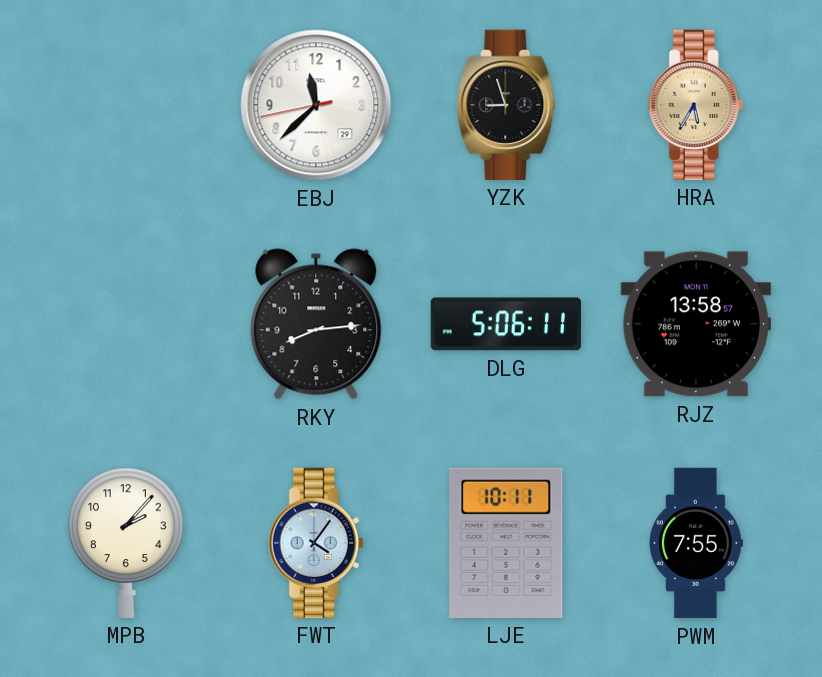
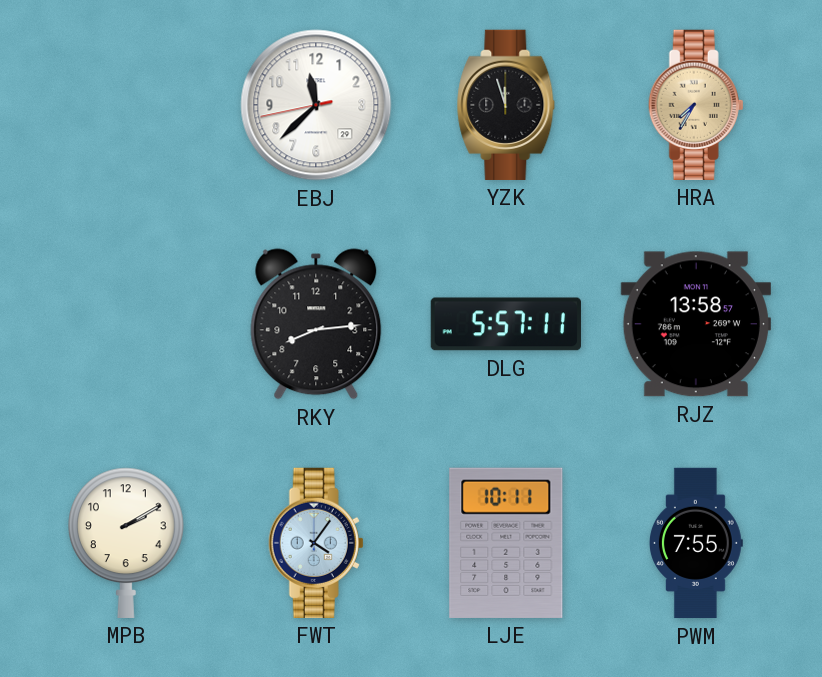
YZK: 8:57 -> 11:57
HRA: 5:35 -> 7:35
DLG: 5:06 -> 5:57
MPB: 2:07 -> 2:10
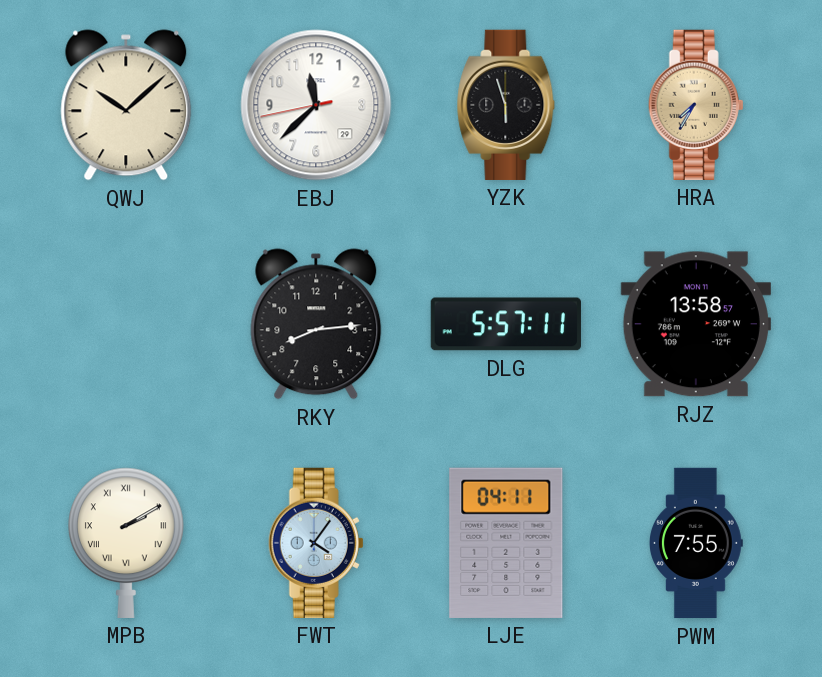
QWJ: none -> 10:08
YZK: 11:57 -> 5:57
MPB numerals: Arabic -> Roman
LJE: 10:11 -> 04:11
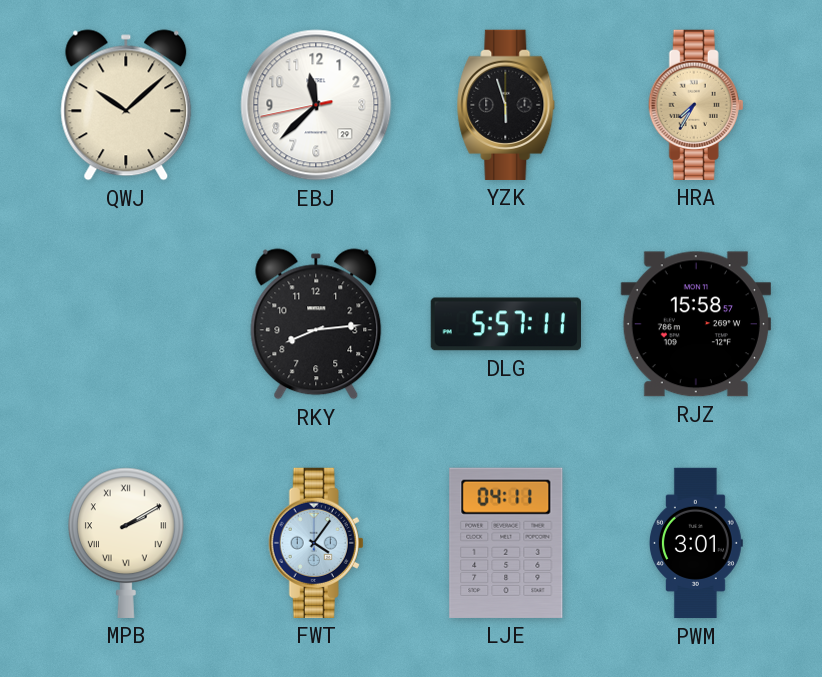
RJZ: 13:58 -> 15:58
PWM: 7:55 -> 3:01
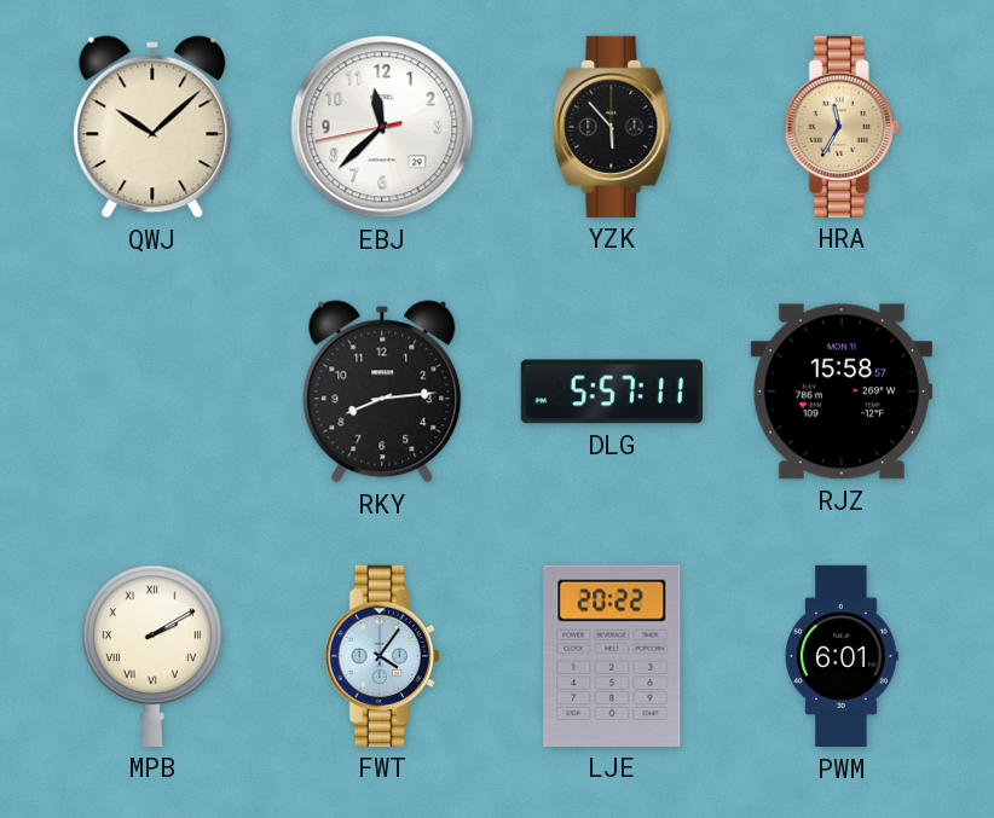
YZK: 5:57 -> 5:53
HRA: 7:35 -> 11:35
LJE: 04:11 -> 20:22
PWM: 3:01 -> 6:01
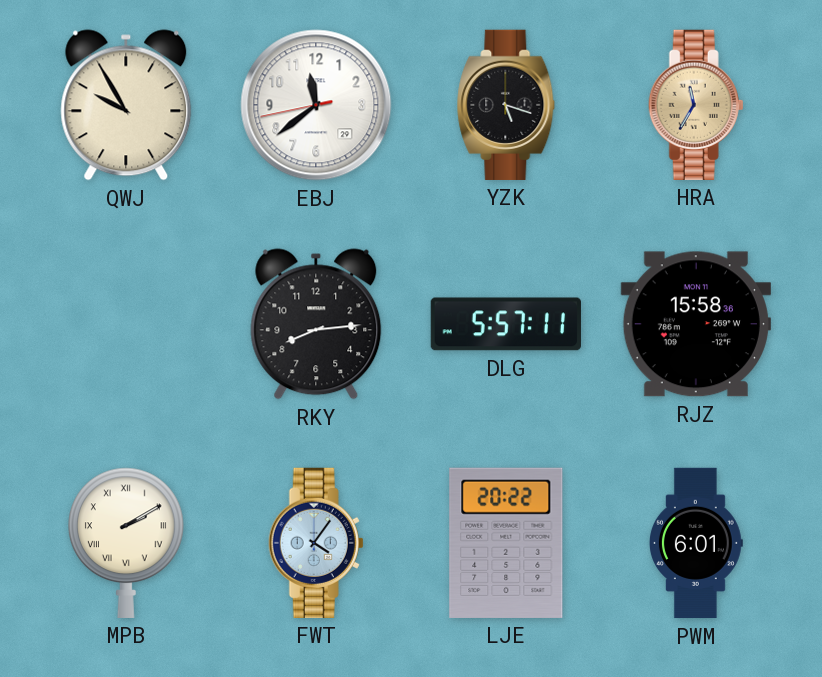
QWJ: 10:08 -> 9:55
EBJ: 11:37 -> 11:38
YZK: 5:53 -> 5:18
RJZ: 15:58:57 -> 15:58:36
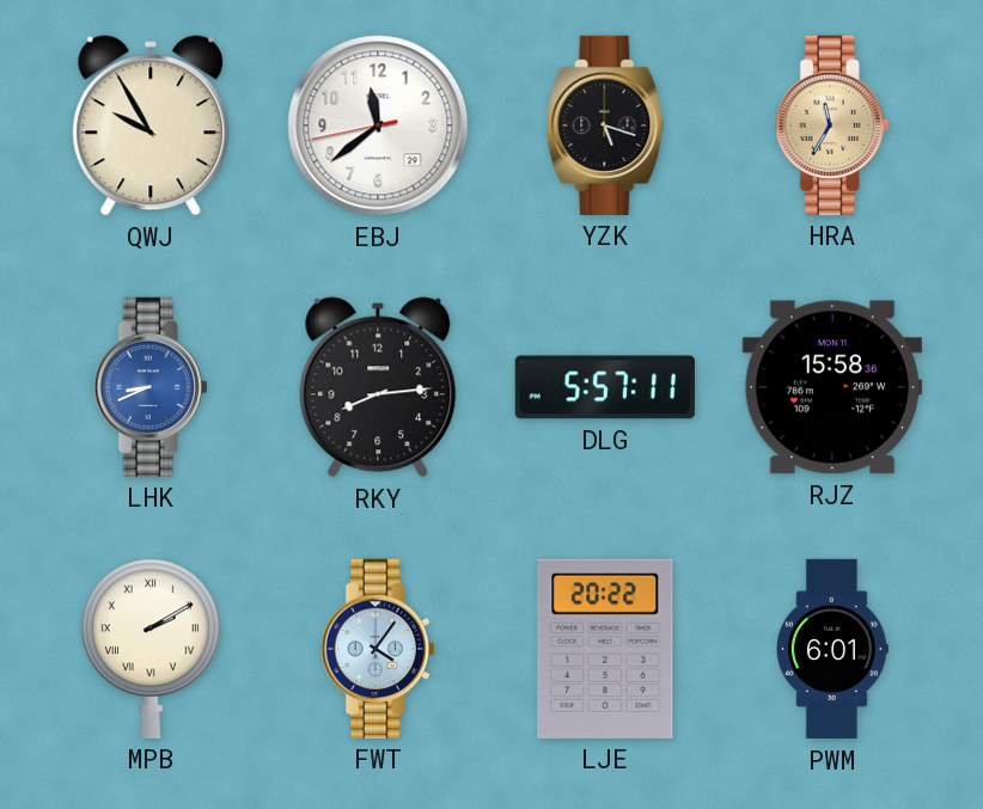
LHK: none -> 8:41
